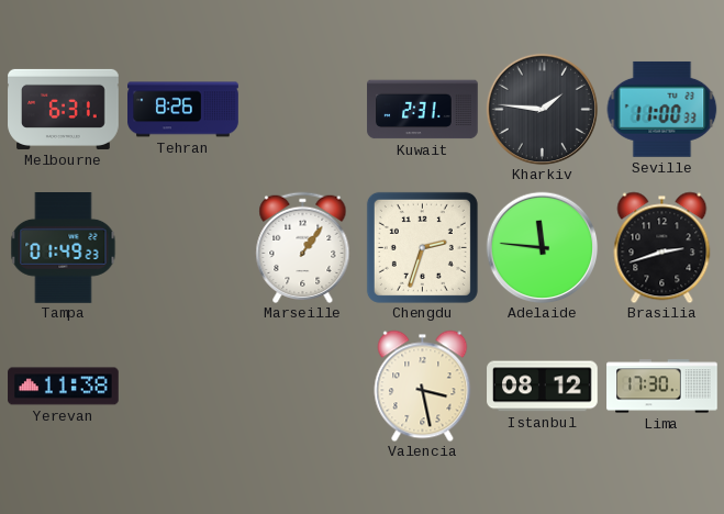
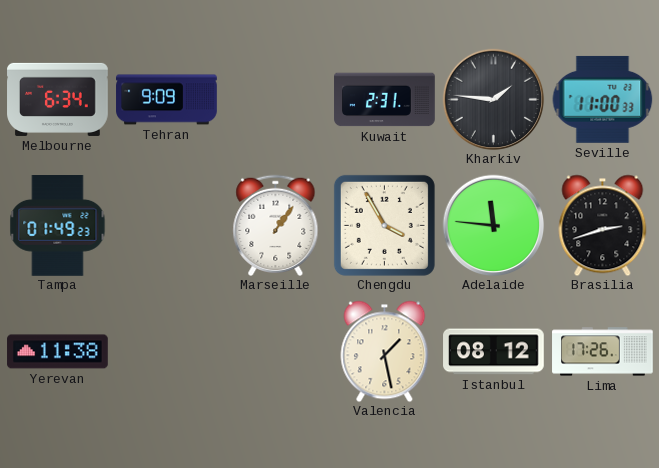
Melbourne: 6:31 -> 6:34
Tehran: 8:26 -> 9:09
Chengdu: 2:33 -> 3:55
Valencia: 3:28 -> 1:28
Lima: 17:30 -> 17:26
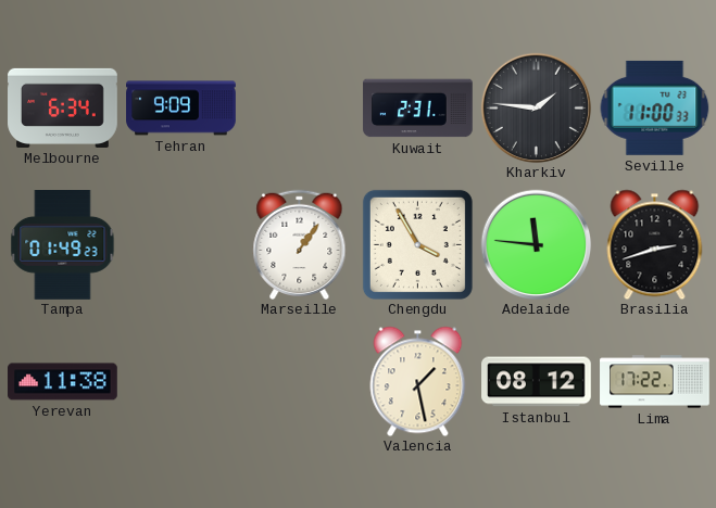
Lima: 17:26 -> 17:22
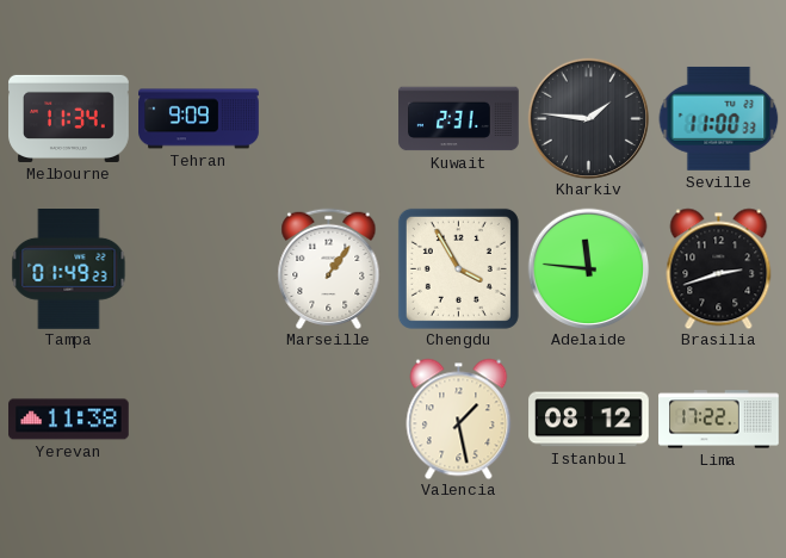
Melbourne: 6:34 -> 11:34
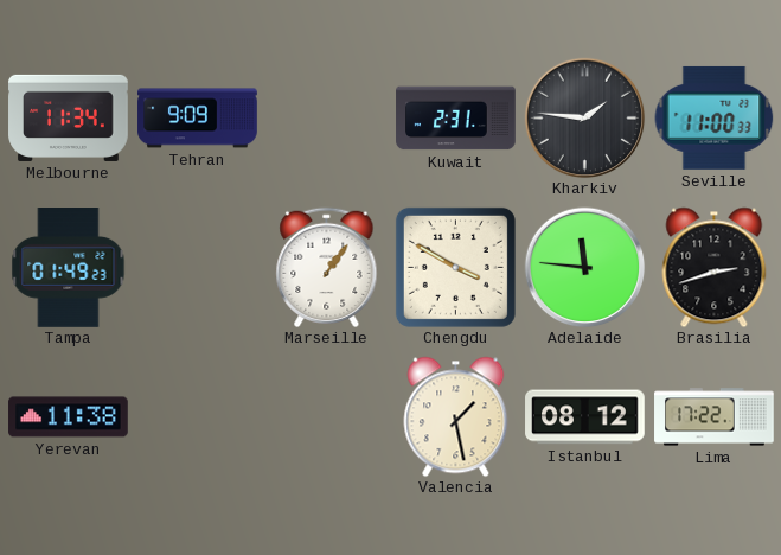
Chengdu: 3:55 -> 3:50
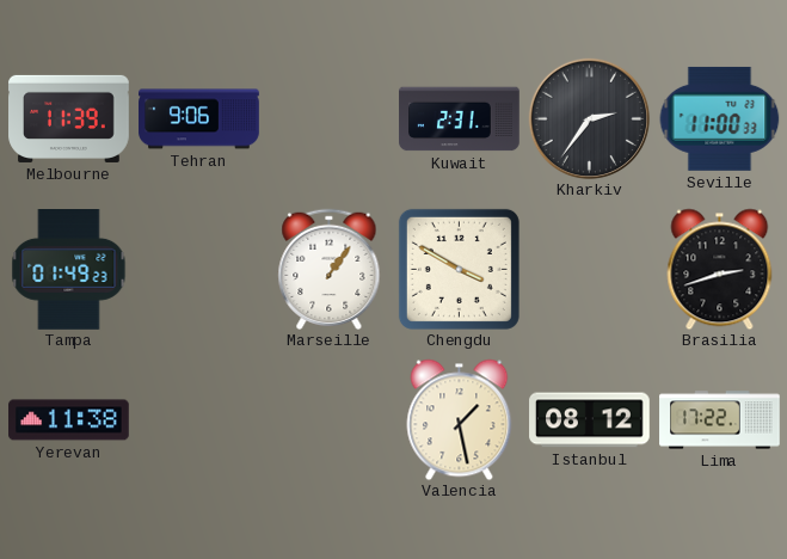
Melbourne: 11:34 -> 11:39
Tehran: 9:09 -> 9:06
Kharkiv: 1:46 -> 2:36
Adelaide: 11:46 -> none
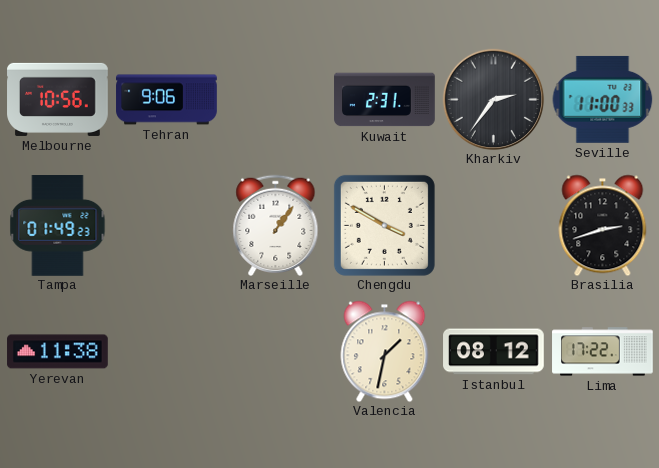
Melbourne: 11:39 -> 10:56
Valencia: 1:28 -> 1:32
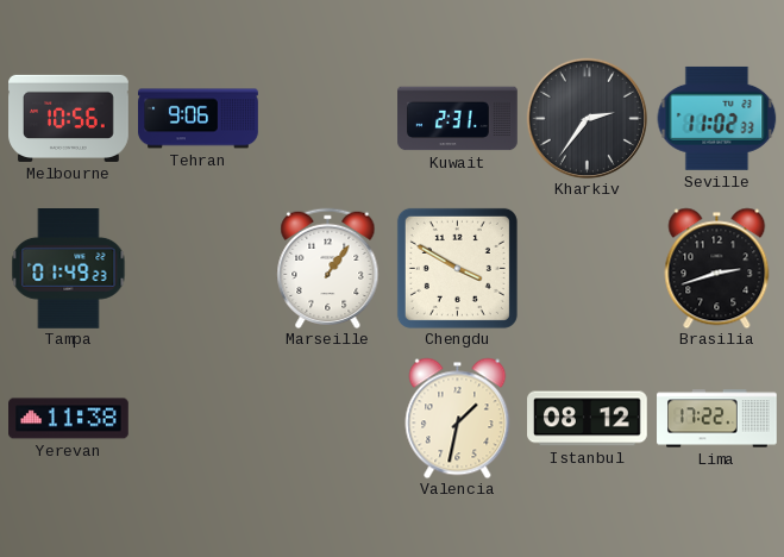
Seville: 11:00 -> 11:02
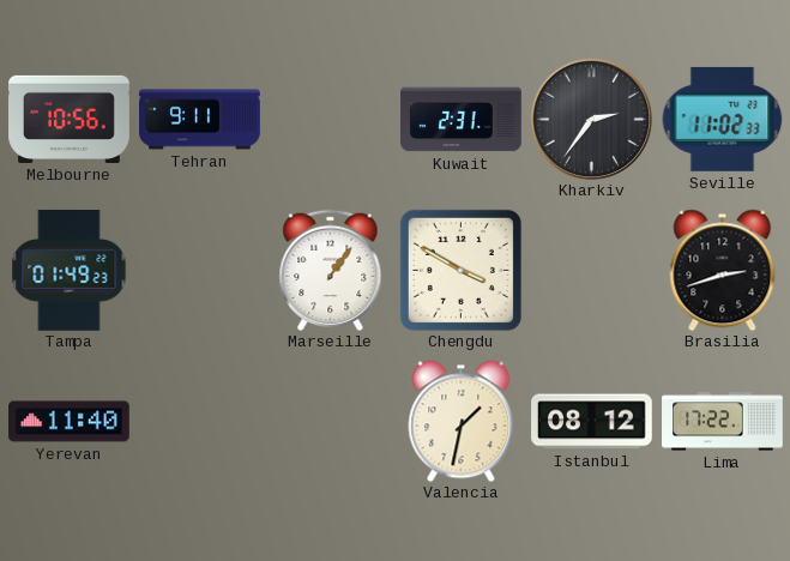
Tehran: 9:06 -> 9:11
Yerevan: 11:38 -> 11:40
